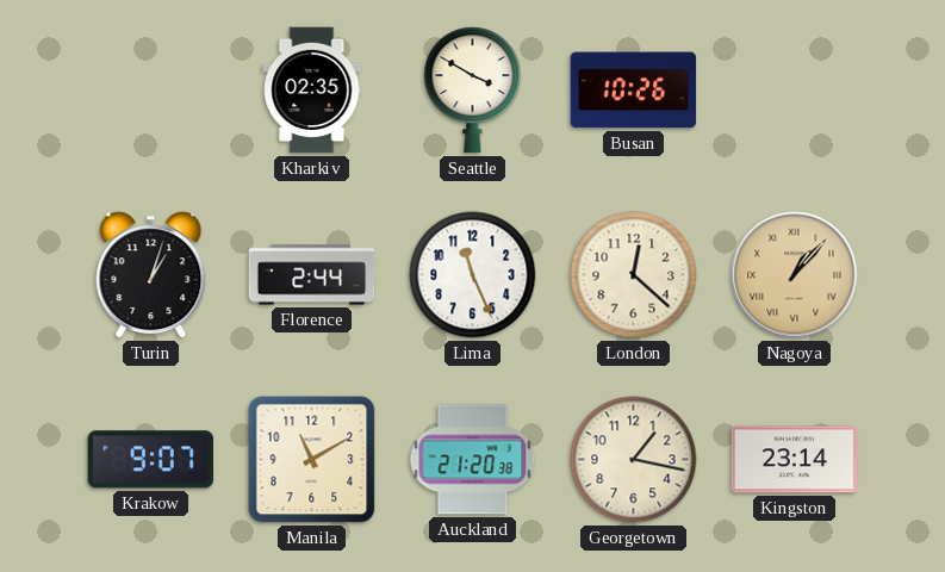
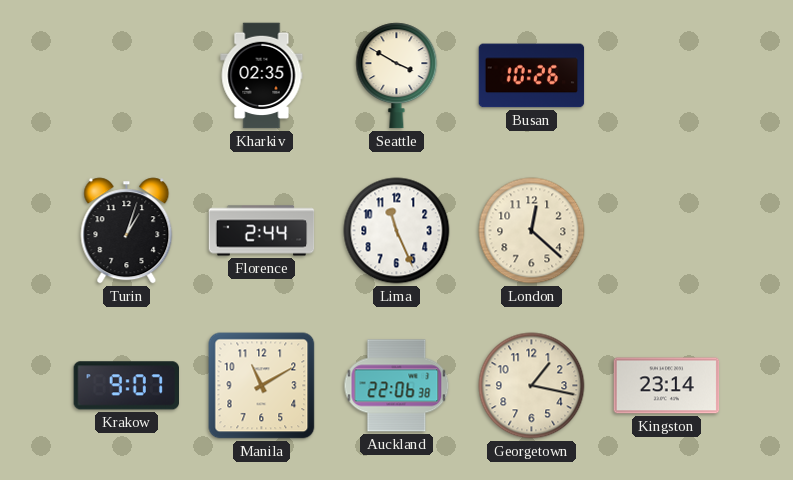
Nagoya: 1:07 -> none
Auckland: 21:20 -> 22:06
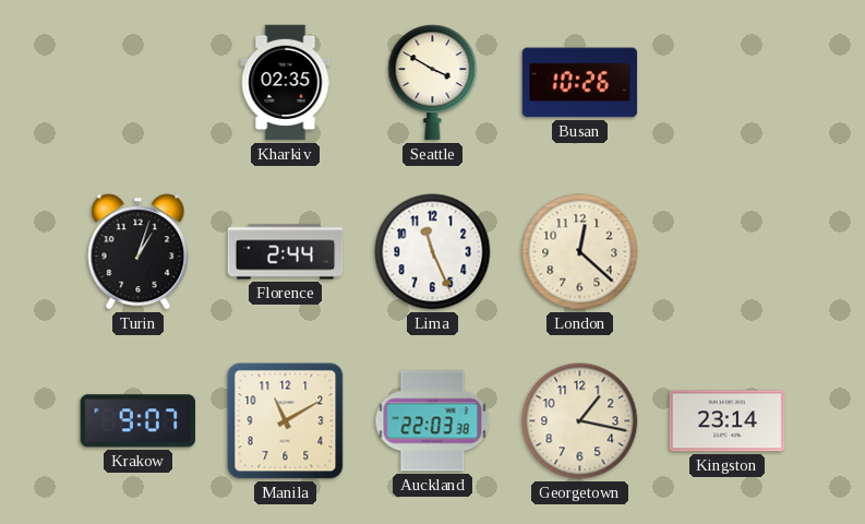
Auckland: 22:06 -> 22:03
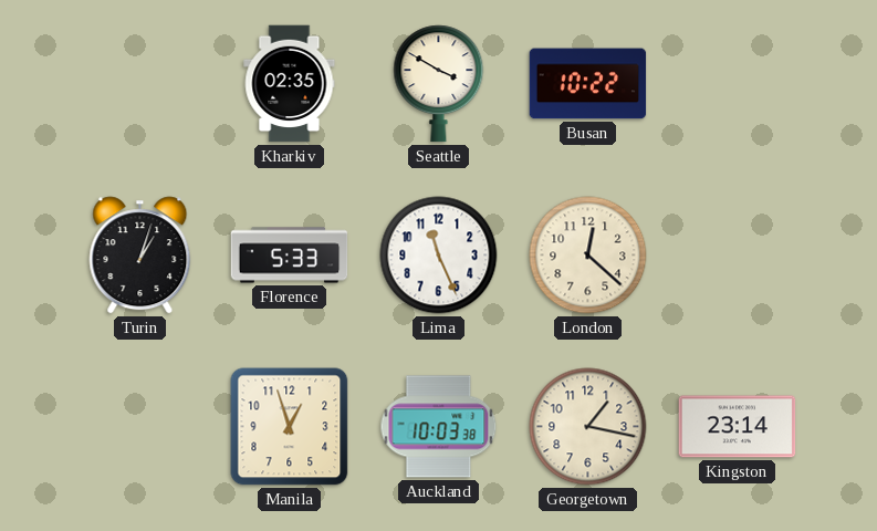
Busan: 10:26 -> 10:22
Florence: 2:44 -> 5:33
Krakow: 9:07 -> none
Manila: 11:10 -> 12:57
Auckland: 22:03 -> 10:03
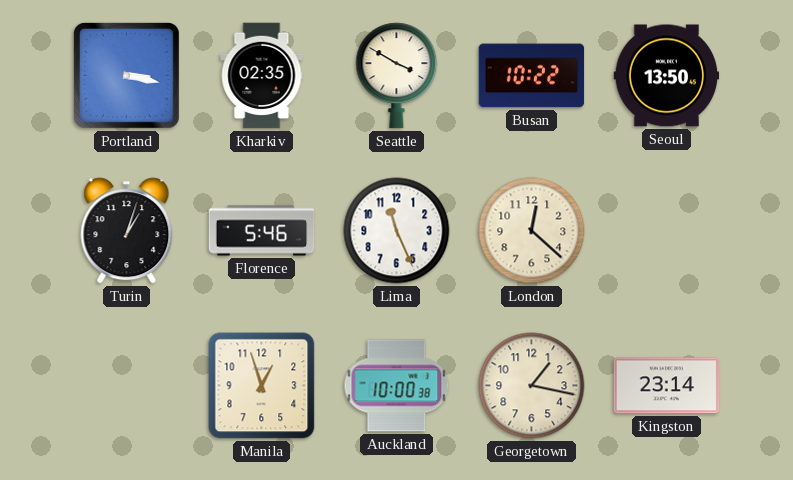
Portland: none -> 3:17
Seoul: none -> 13:50
Florence: 5:33 -> 5:46
Auckland: 10:03 -> 10:00
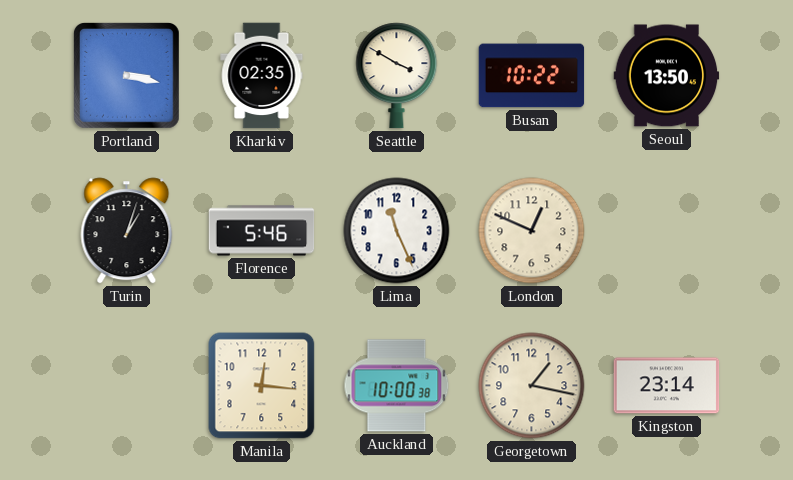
London: 12:22 -> 12:49
Manila: 12:57 -> 12:16
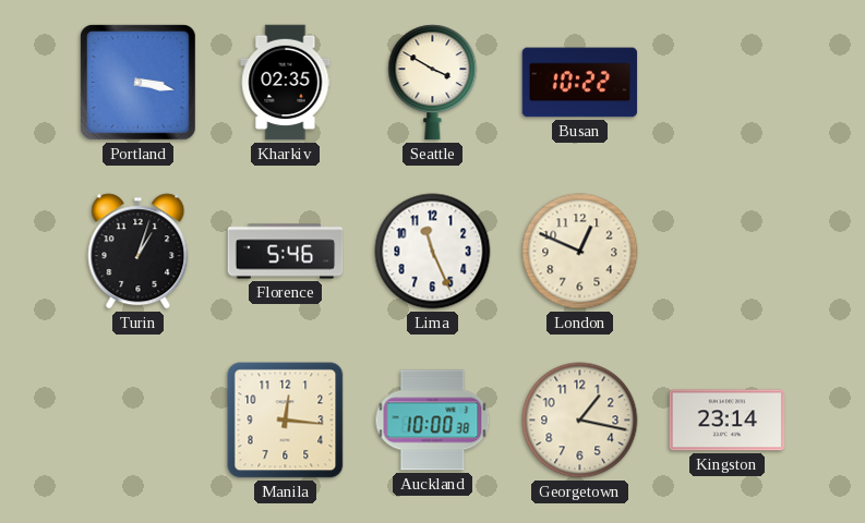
Seoul: 13:50 -> none
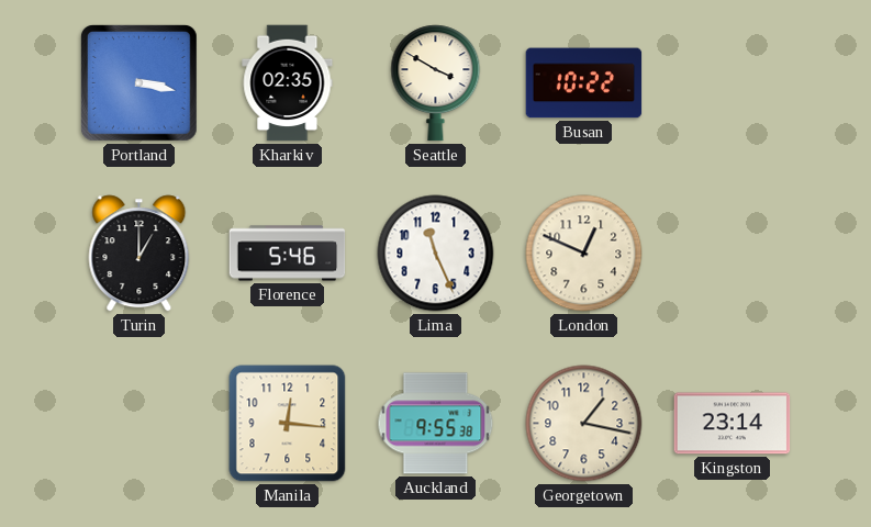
Turin: 1:03 -> 1:00
Auckland: 10:00 -> 9:55
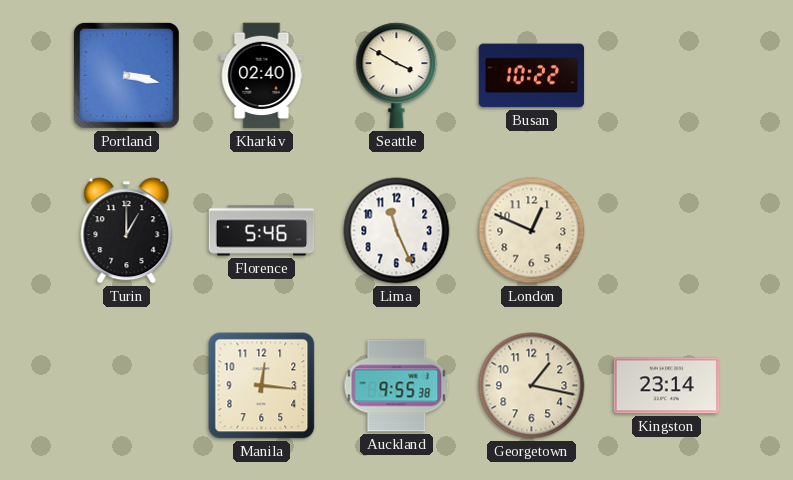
Kharkiv: 02:35 -> 02:40
